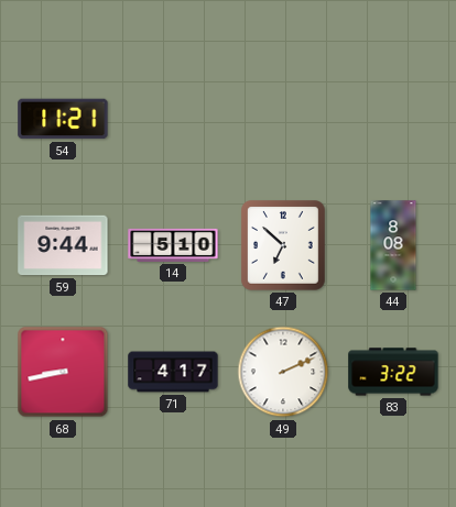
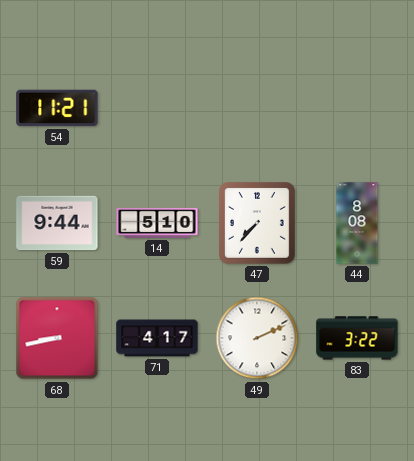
47: 6:52 -> 7:37
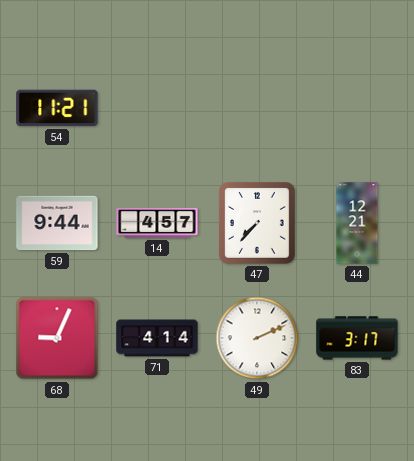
14: 5:10 -> 4:57
44: 8:08 -> 12:21
68: 8:43 -> 9:04
71: 4:17 -> 4:14
83: 3:22 -> 3:17
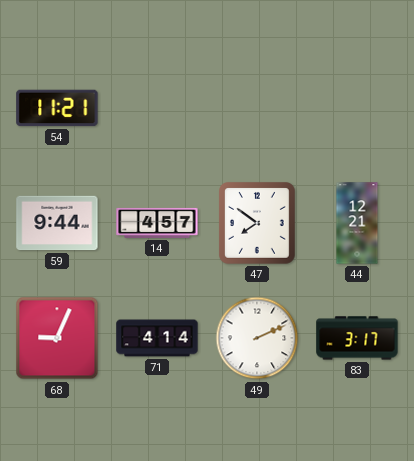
47: 7:37 -> 7:51
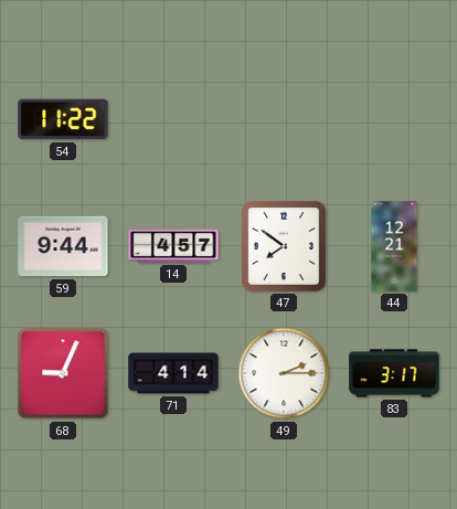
54: 11:21 -> 11:22
49: 2:11 -> 2:15
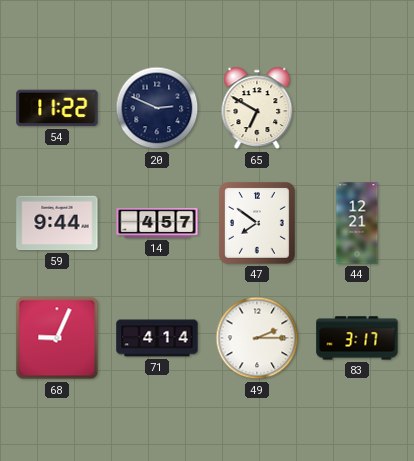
20: none -> 2:49
65: none -> 6:50
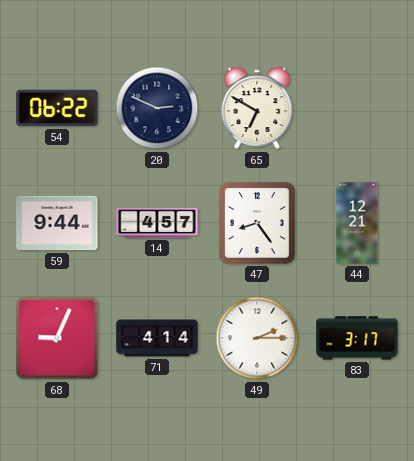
54: 11:22 -> 06:22
47: 7:51 -> 8:24
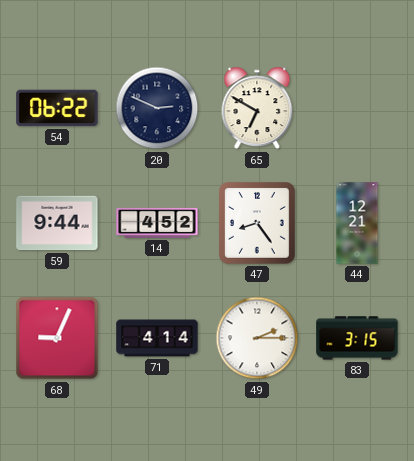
14: 4:57 -> 4:52
83: 3:17 -> 3:15
